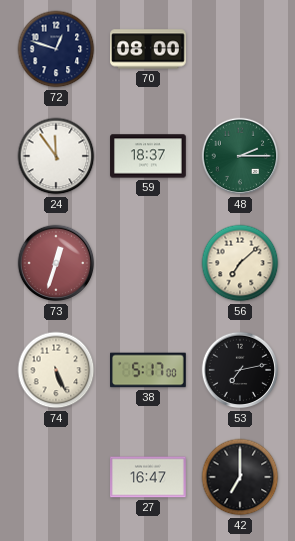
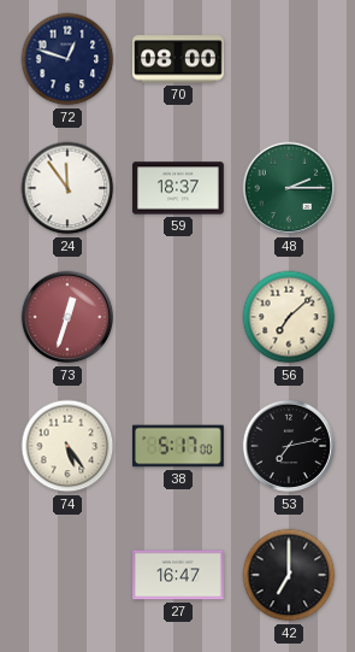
74: 5:26 -> 5:24
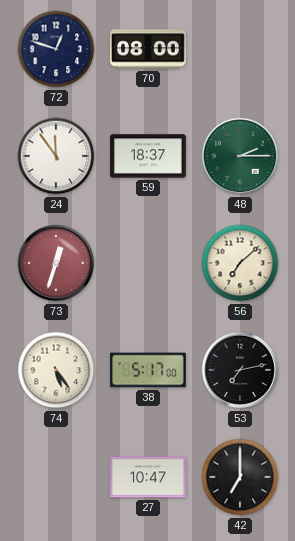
27: 16:47 -> 10:47
